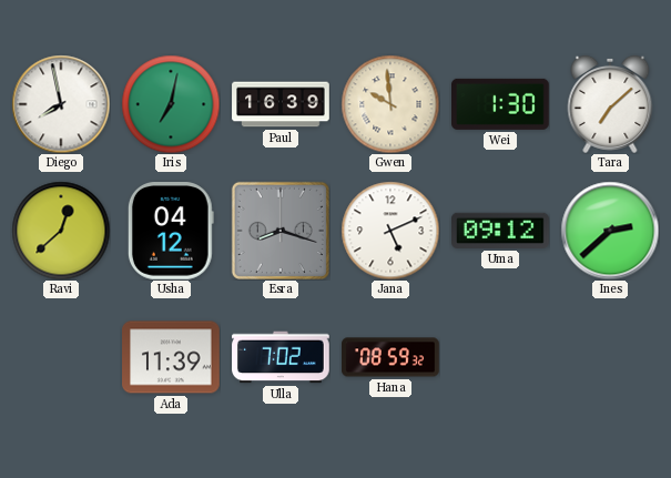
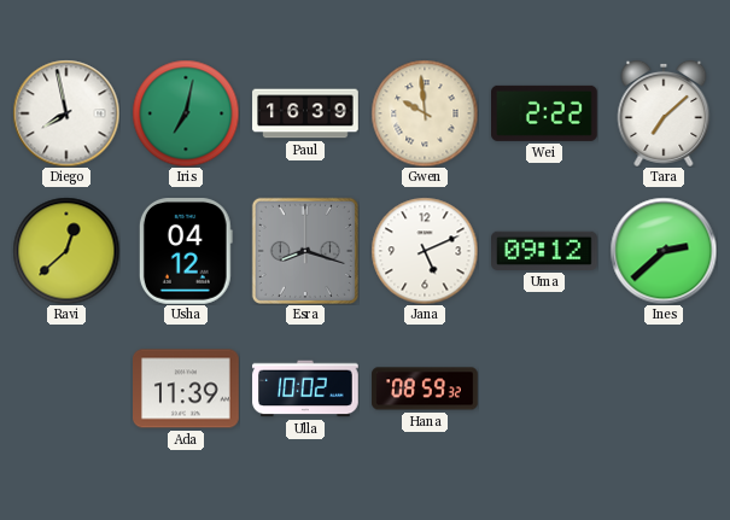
Wei: 1:30 -> 2:22
Ulla: 7:02 -> 10:02
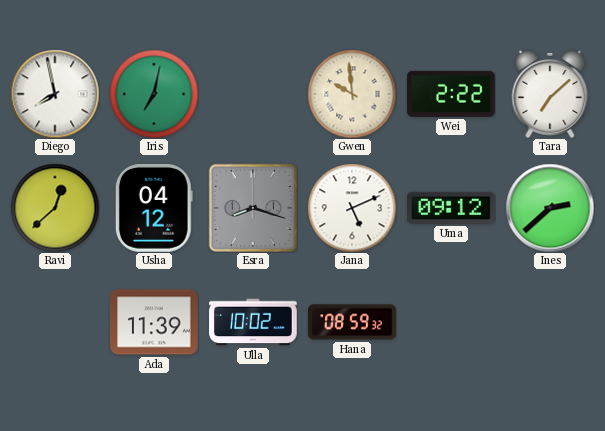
Paul: 16:39 -> none
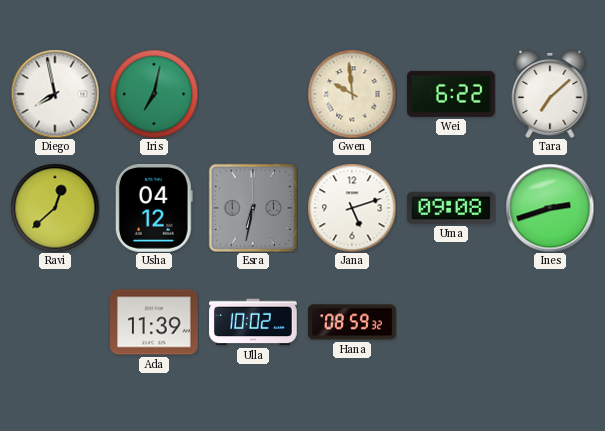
Wei: 2:22 -> 6:22
Esra: 8:18 -> 6:32
Jana: 5:11 -> 5:12
Uma: 09:12 -> 09:08
Ines: 2:38 -> 2:42
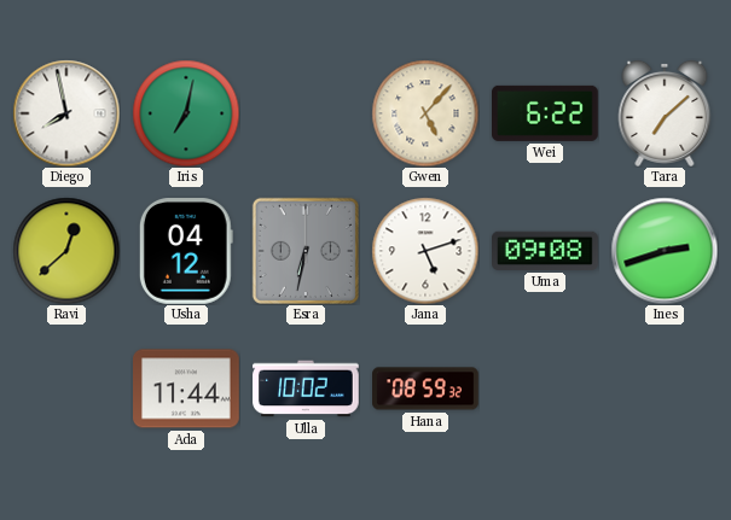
Gwen: 9:59 -> 5:07
Ada: 11:39 -> 11:44
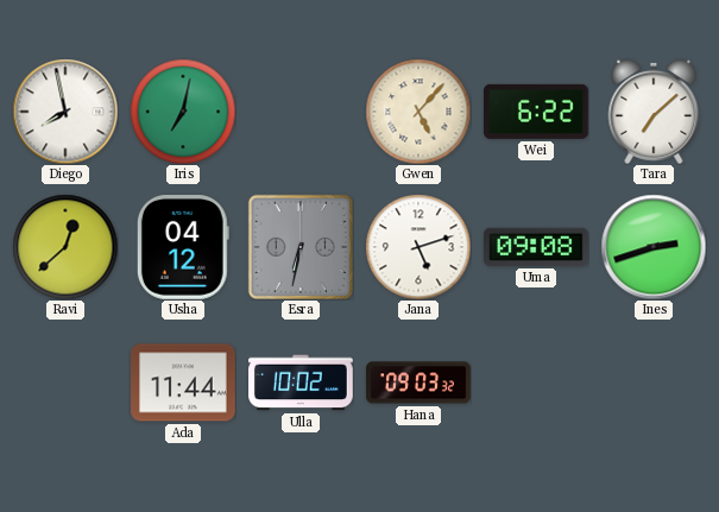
Hana: 08:59 -> 09:03
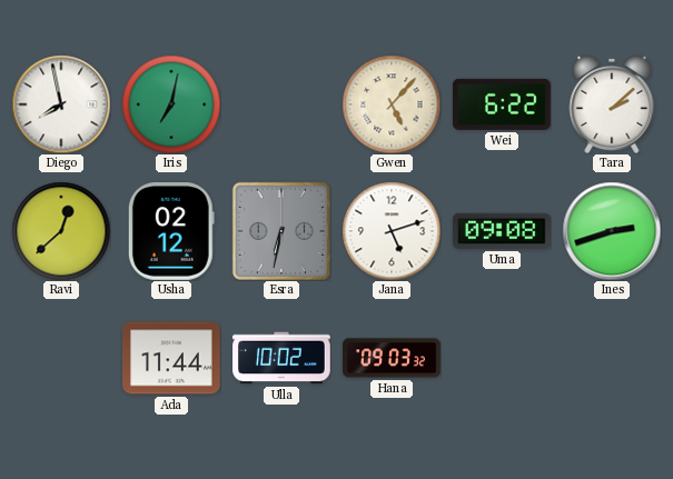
Tara: 7:08 -> 2:08
Usha: 04:12 -> 02:12
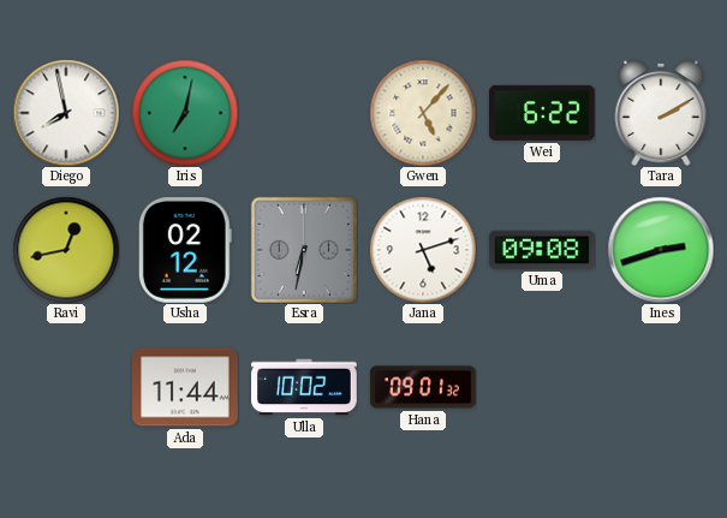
Tara: 2:08 -> 2:10
Ravi: 12:38 -> 12:43
Hana: 09:03 -> 09:01
